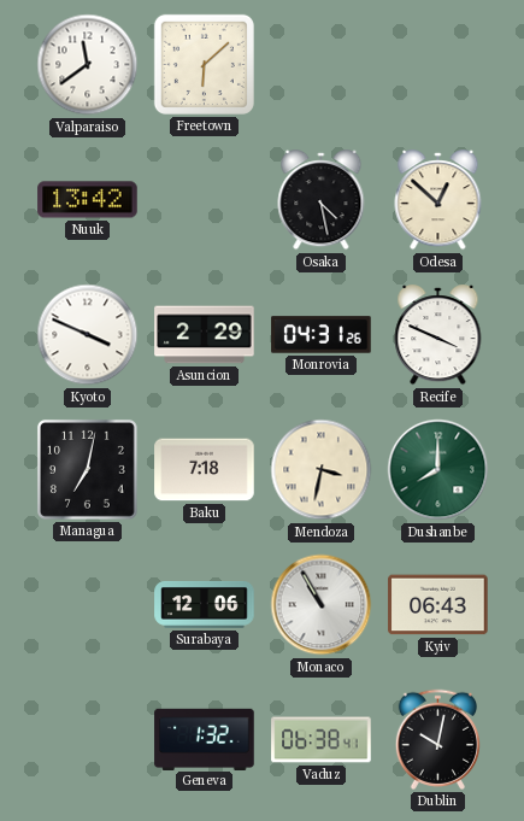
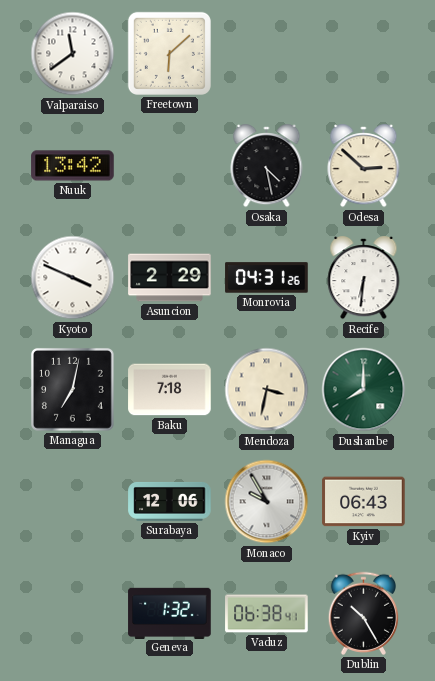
Odesa: 12:52 -> 2:52
Recife: 3:49 -> 6:31
Monaco: 10:55 -> 9:55
Dublin: 10:02 -> 10:25
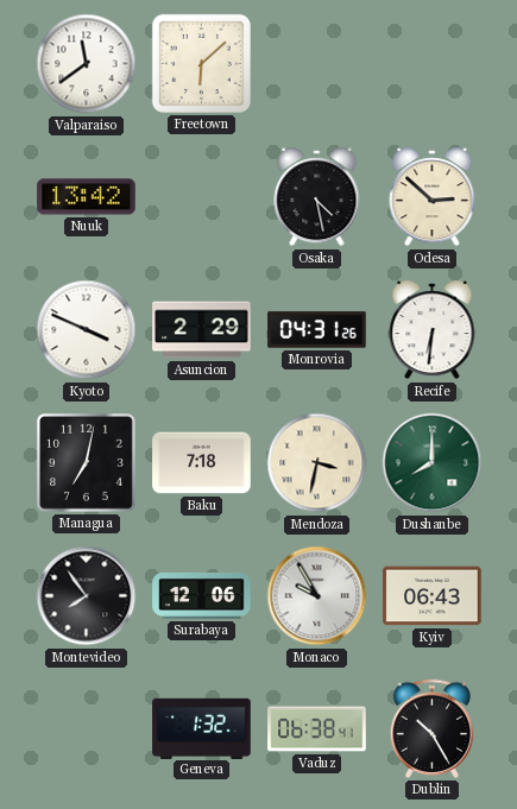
Montevideo: none -> 7:54
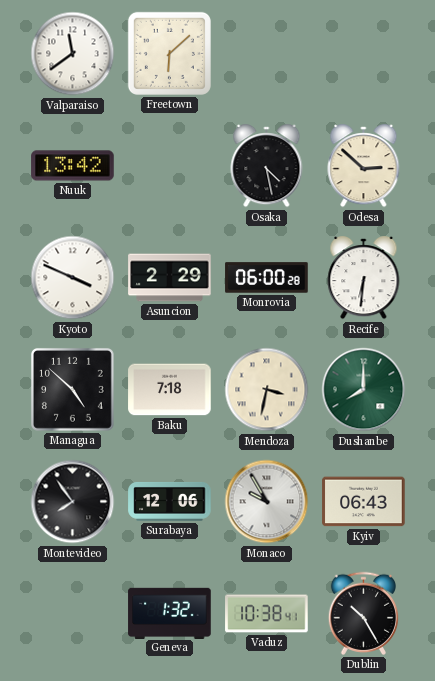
Monrovia: 04:31 -> 06:00
Managua: 7:02 -> 4:52
Vaduz: 06:38 -> 10:38
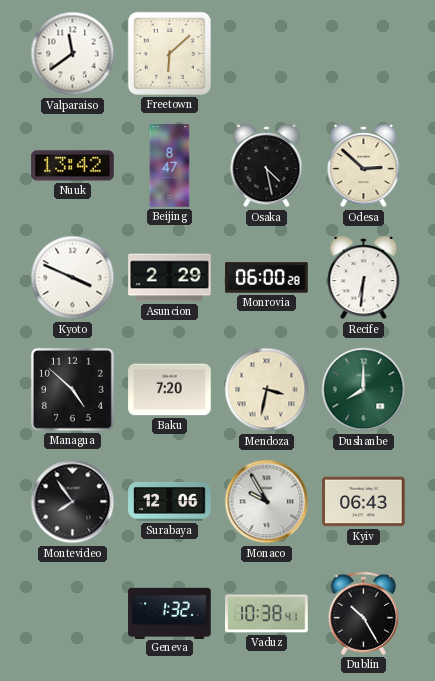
Beijing: none -> 8:47
Baku: 7:18 -> 7:20
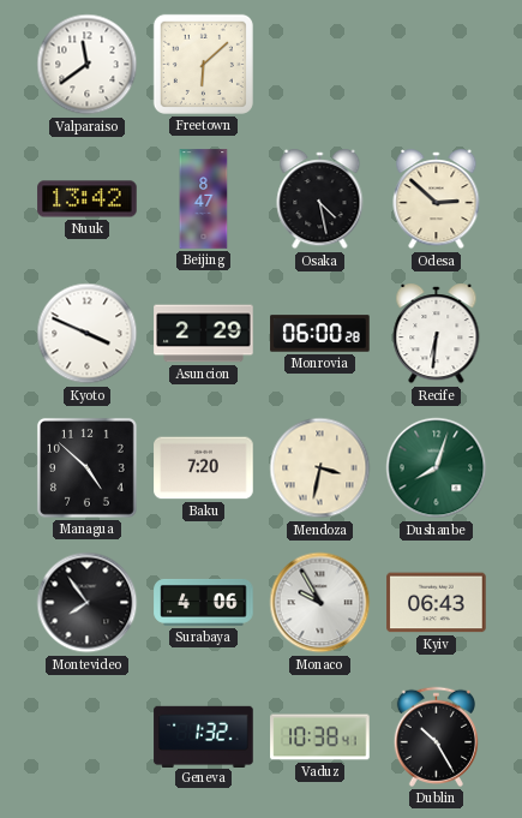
Dushanbe: 8:00 -> 8:03
Surabaya: 12:06 -> 4:06
